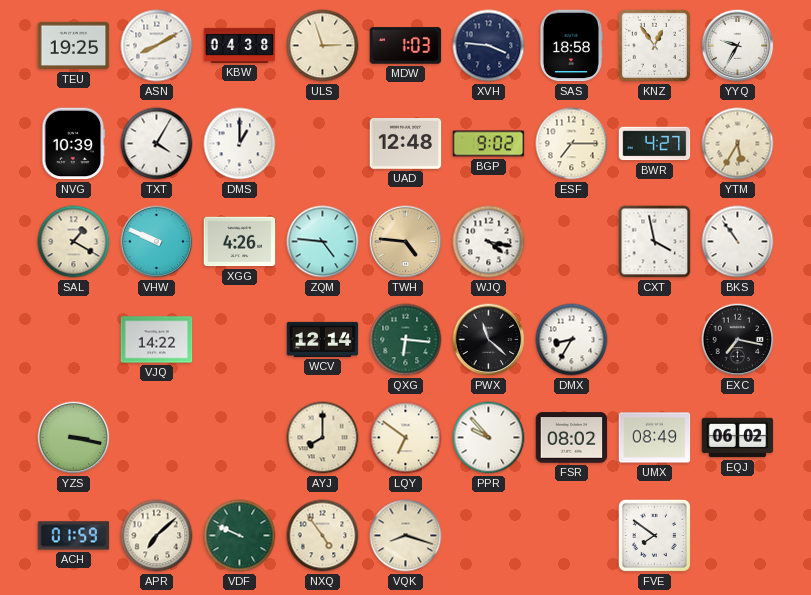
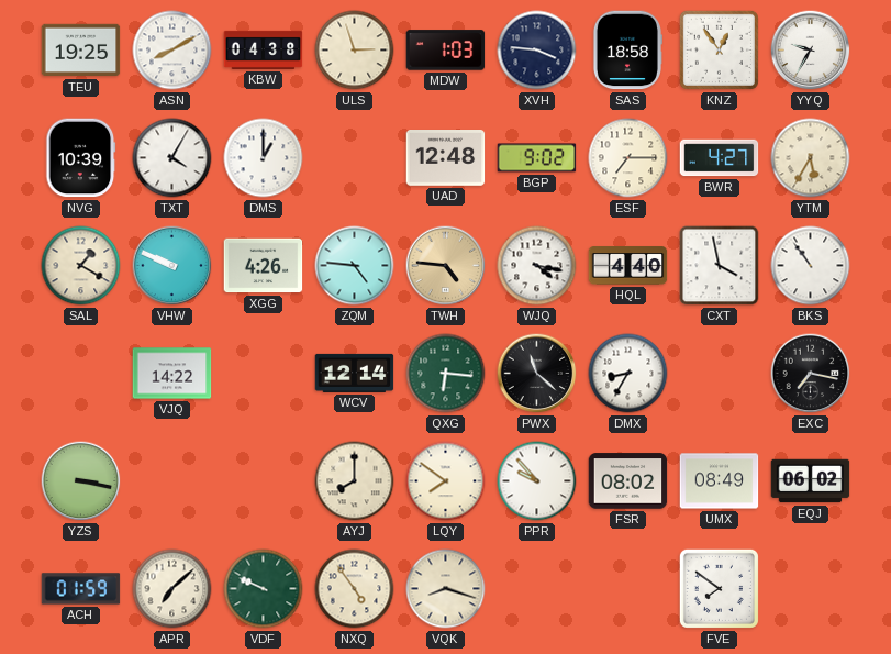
HQL: none -> 4:40
LQY: 6:51 -> 7:51
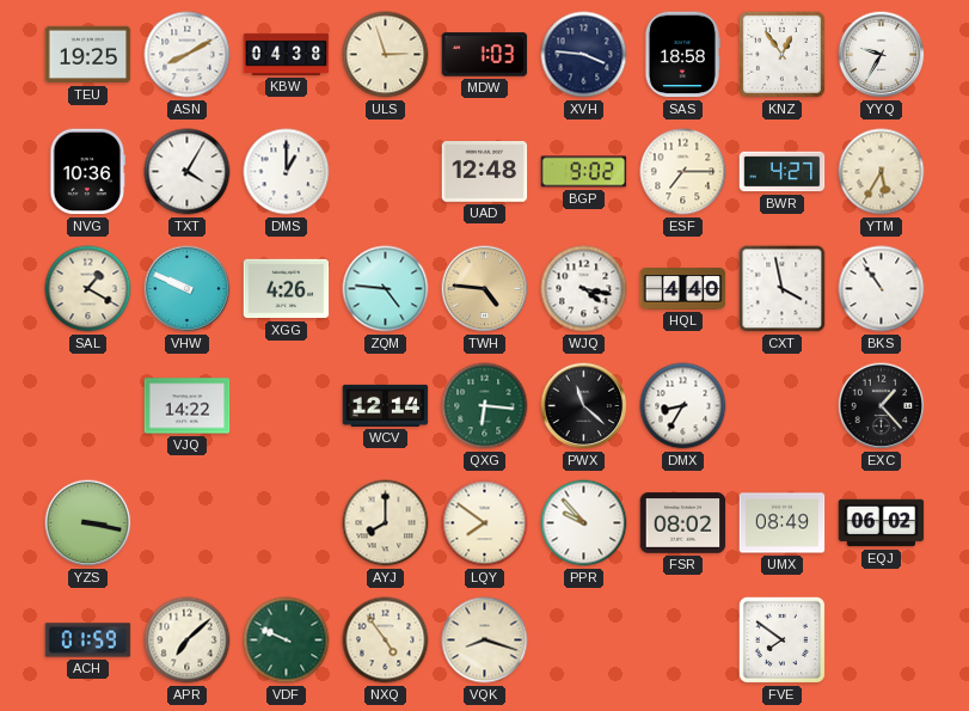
NVG: 10:39 -> 10:36
EXC: 7:17 -> 1:23
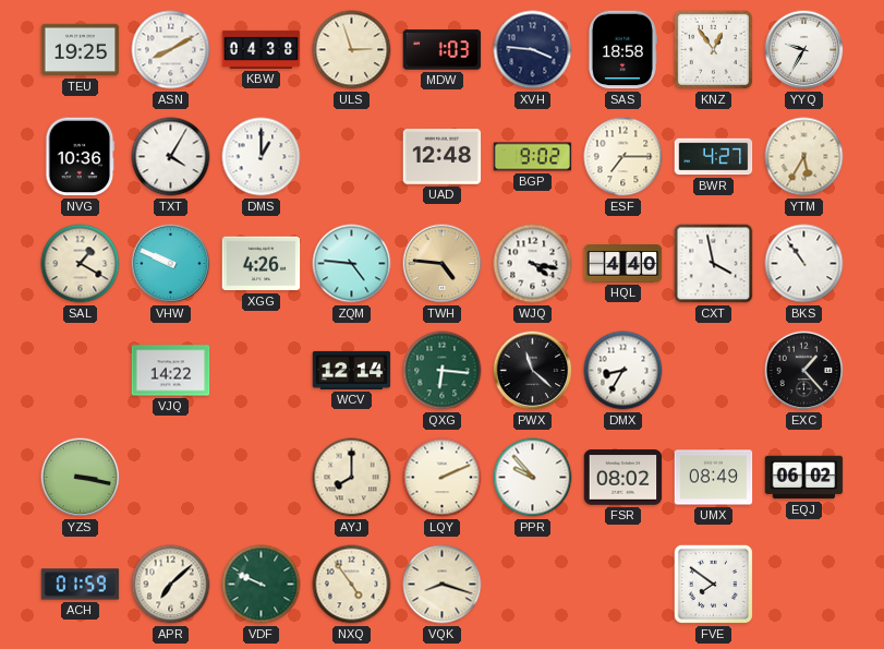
LQY: 7:51 -> 2:11
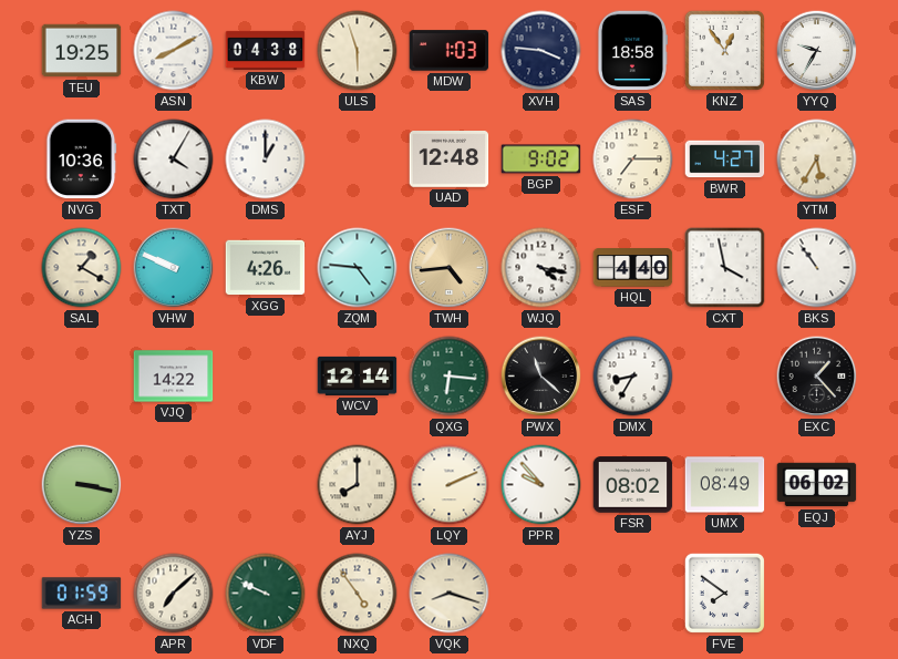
ULS: 2:57 -> 5:57
TWH: 4:46 -> 4:44
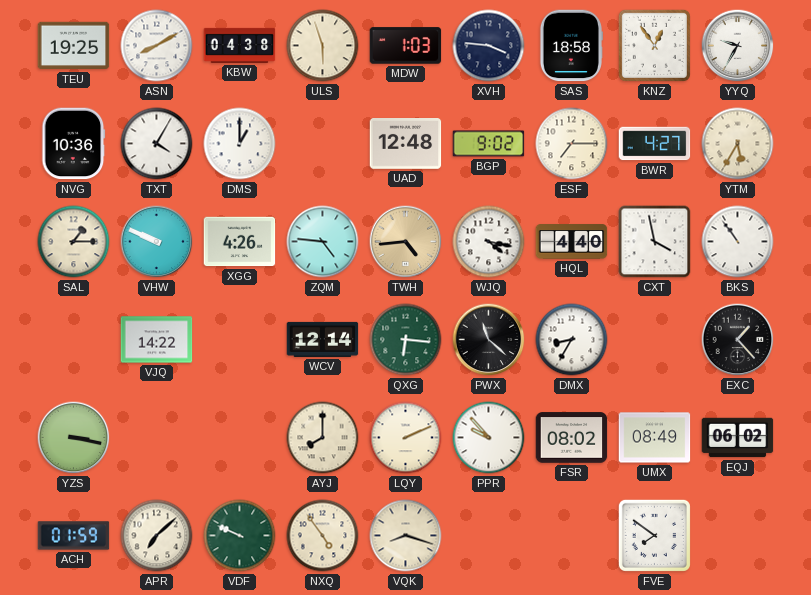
SAL: 1:20 -> 1:15
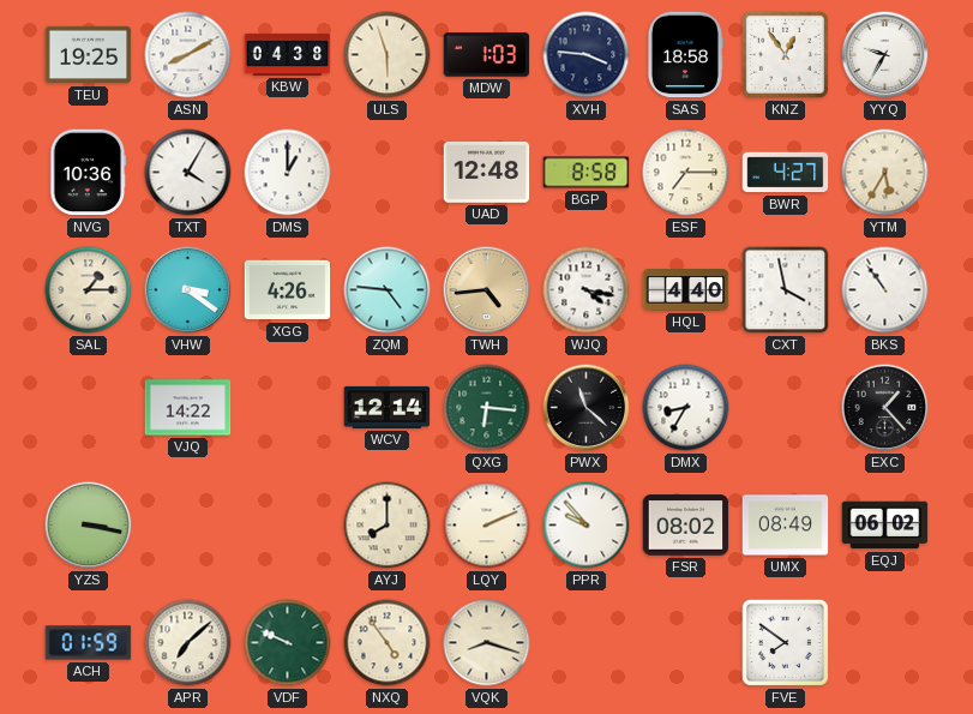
BGP: 9:02 -> 8:58
VHW: 9:49 -> 3:21
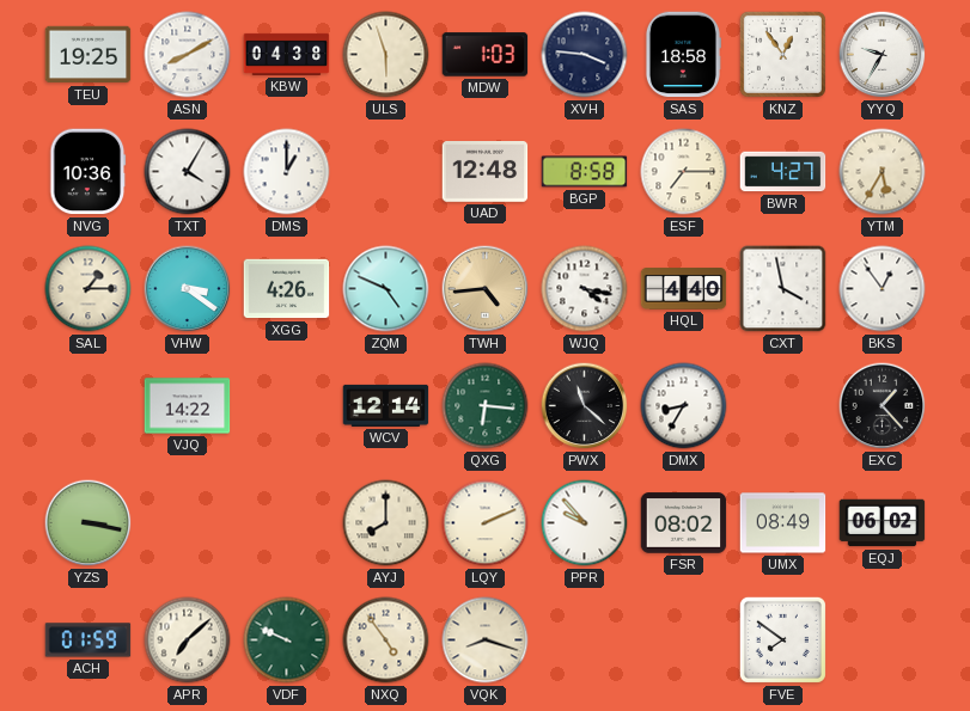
ZQM: 4:46 -> 4:49
BKS: 10:54 -> 12:54
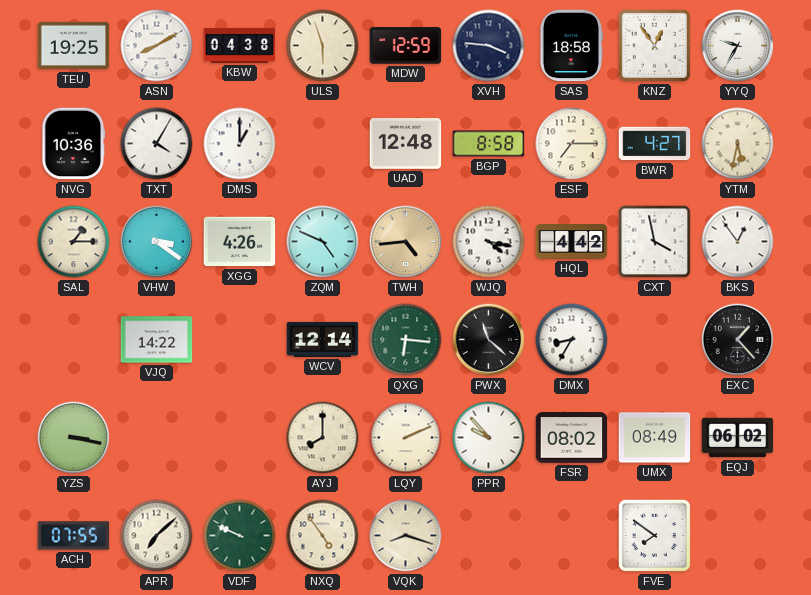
MDW: 1:03 -> 12:59
YTM: 5:35 -> 5:32
HQL: 4:40 -> 4:42
ACH: 01:59 -> 07:55
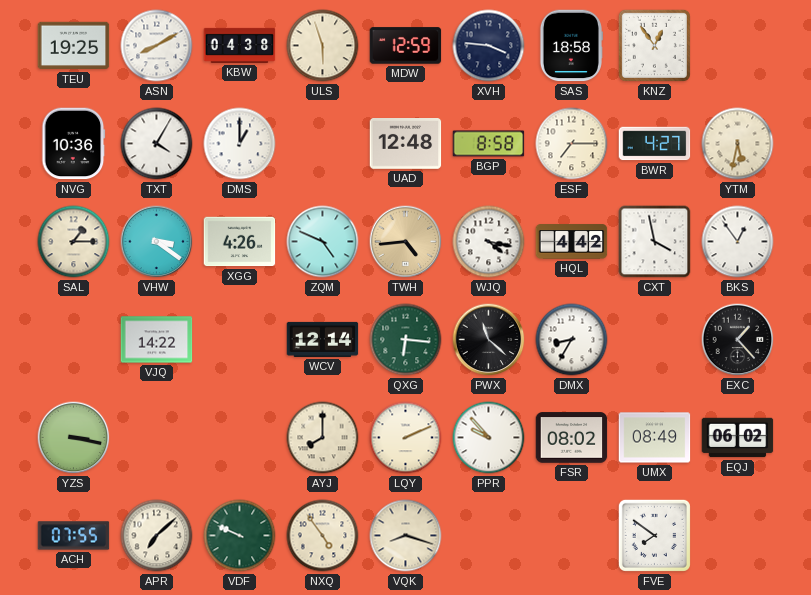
YYQ: 9:35 -> none
